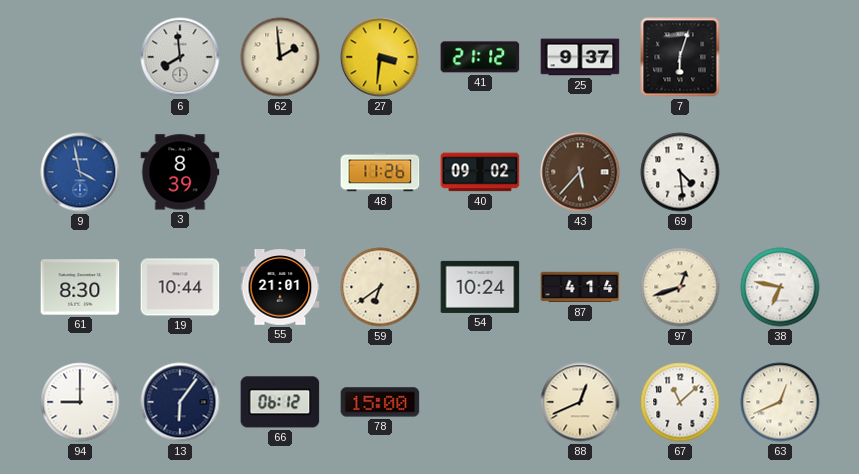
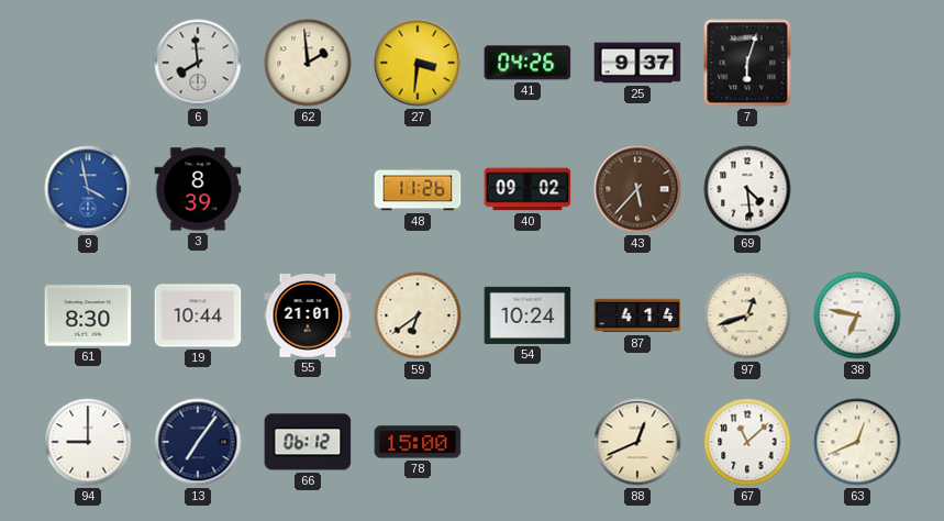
41: 21:12 -> 04:26
13: 6:06 -> 7:06
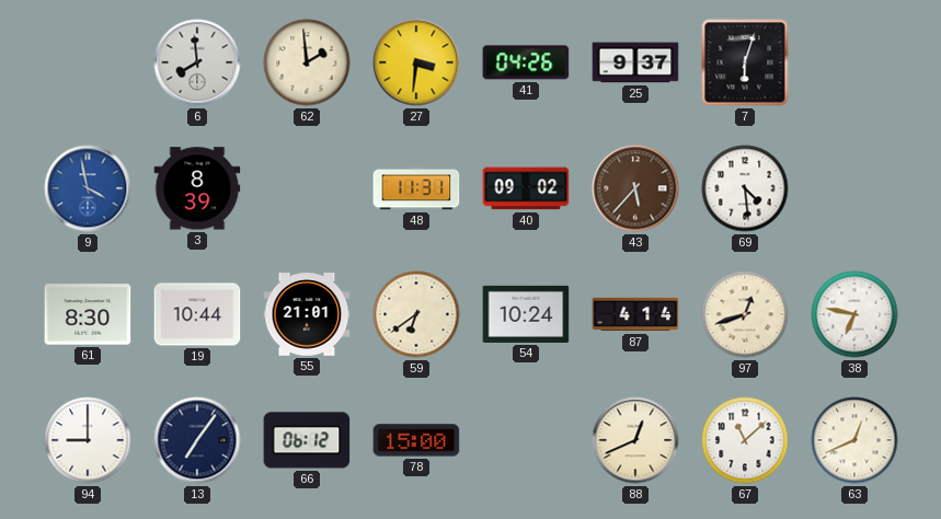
48: 11:26 -> 11:31
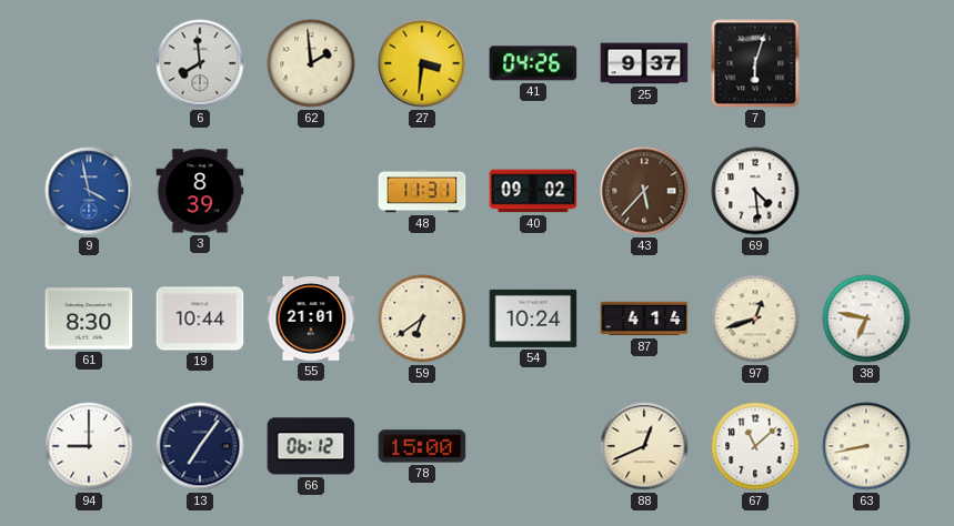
63: 12:41 -> 8:43
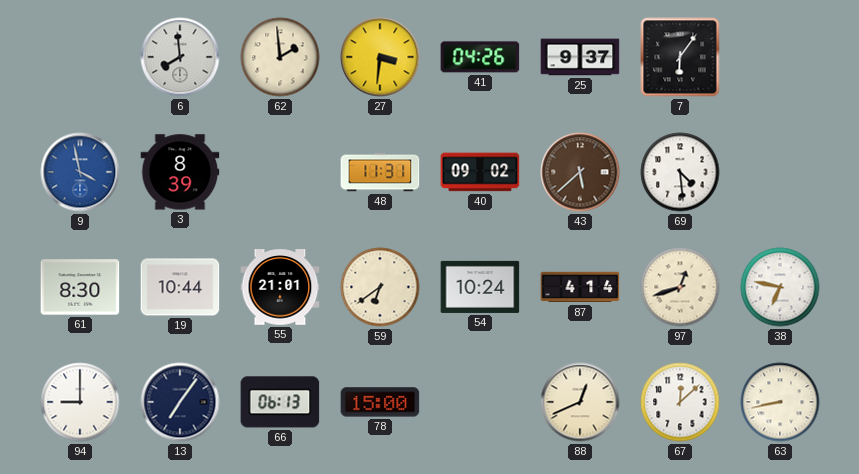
7: 6:03 -> 6:06
43: 5:37 -> 5:38
66: 06:12 -> 06:13
67: 11:08 -> 12:08
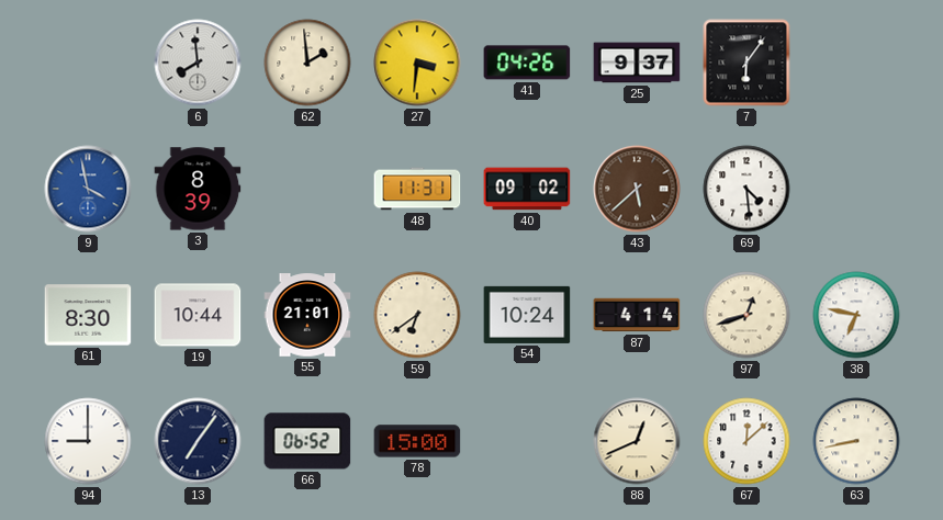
66: 06:13 -> 06:52
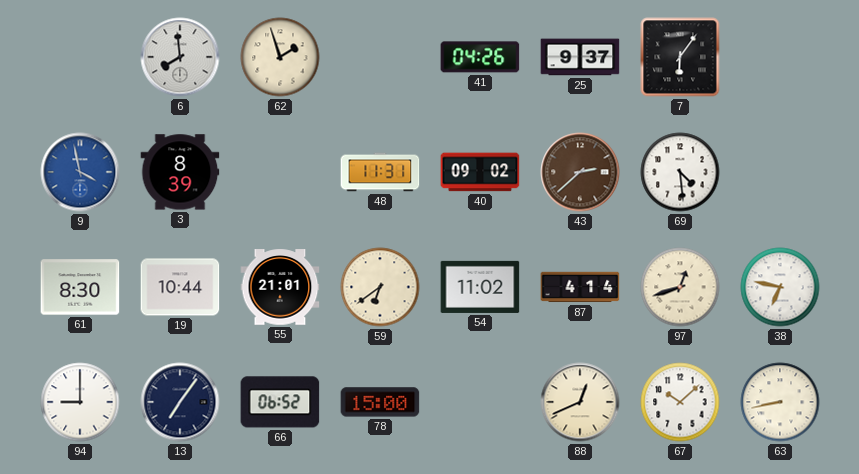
62: 1:59 -> 1:57
27: 3:31 -> none
43: 5:38 -> 2:38
54: 10:24 -> 11:02
67: 12:08 -> 10:08
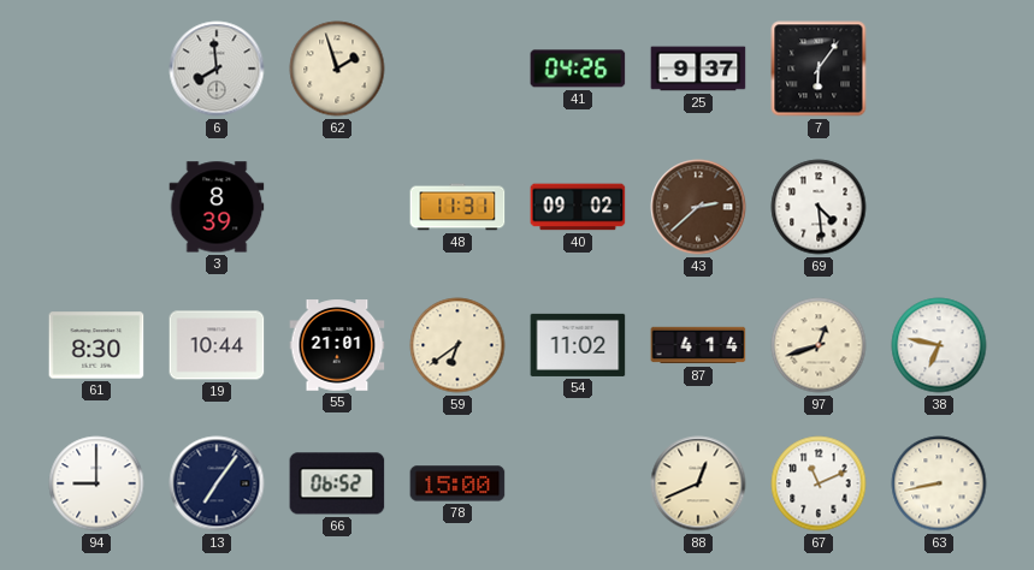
9: 3:58 -> none
67: 10:08 -> 11:11
